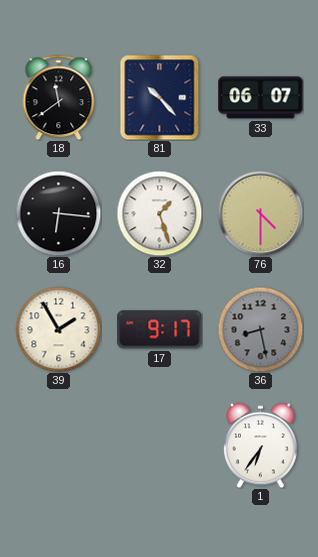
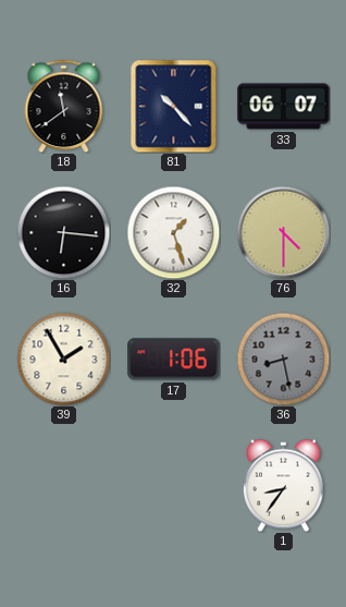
17: 9:17 -> 1:06
1: 6:36 -> 8:36
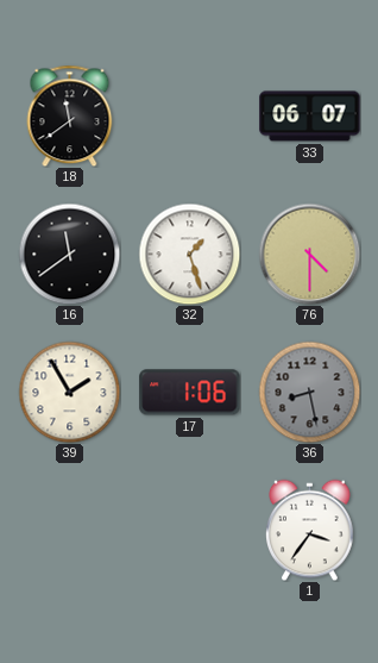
81: 10:23 -> none
16: 6:16 -> 11:39
1: 8:36 -> 3:36
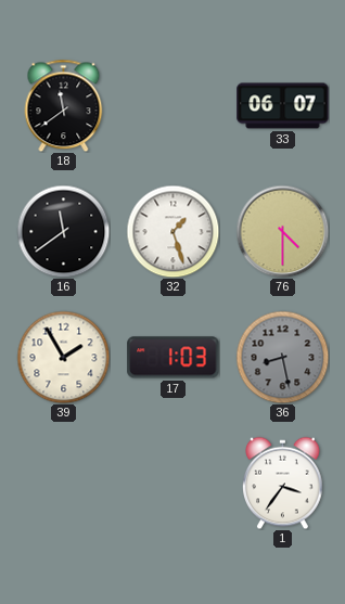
17: 1:06 -> 1:03
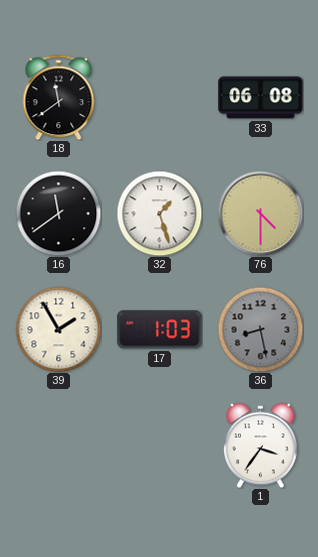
33: 06:07 -> 06:08
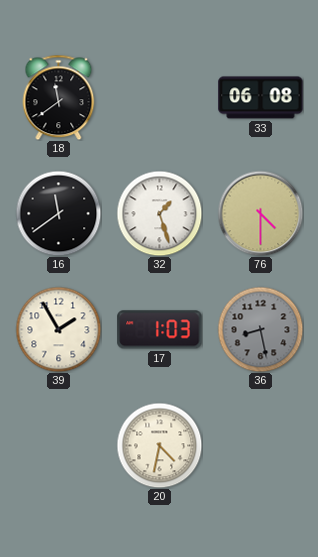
20: none -> 4:32
1: 3:36 -> none
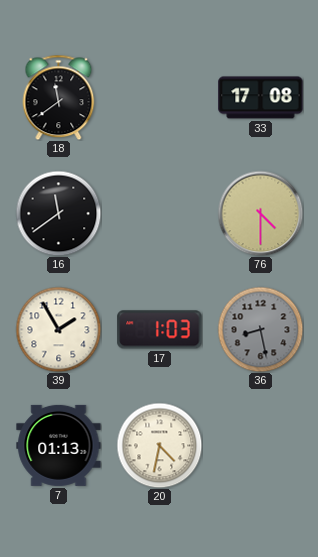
33: 06:08 -> 17:08
32: 1:27 -> none
7: none -> 01:13
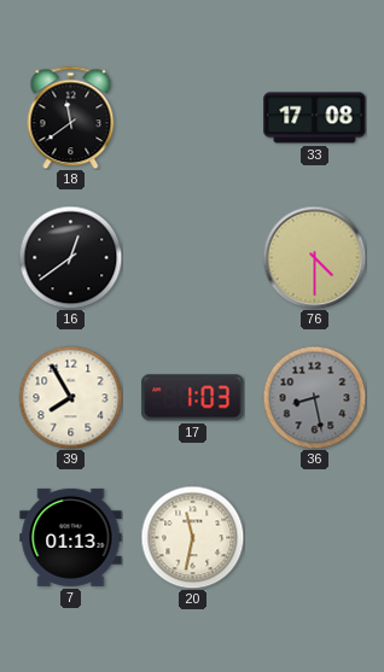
16: 11:39 -> 12:39
39: 1:55 -> 7:55
20: 4:32 -> 11:32
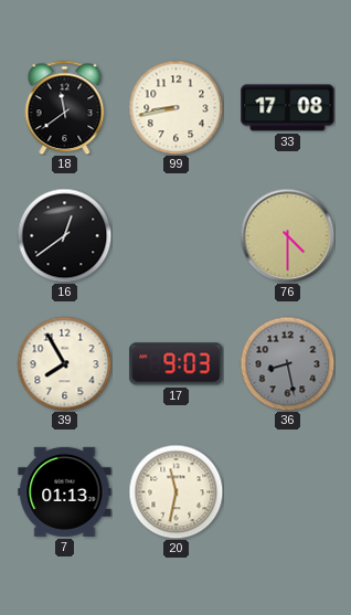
99: none -> 8:43
17: 1:03 -> 9:03
